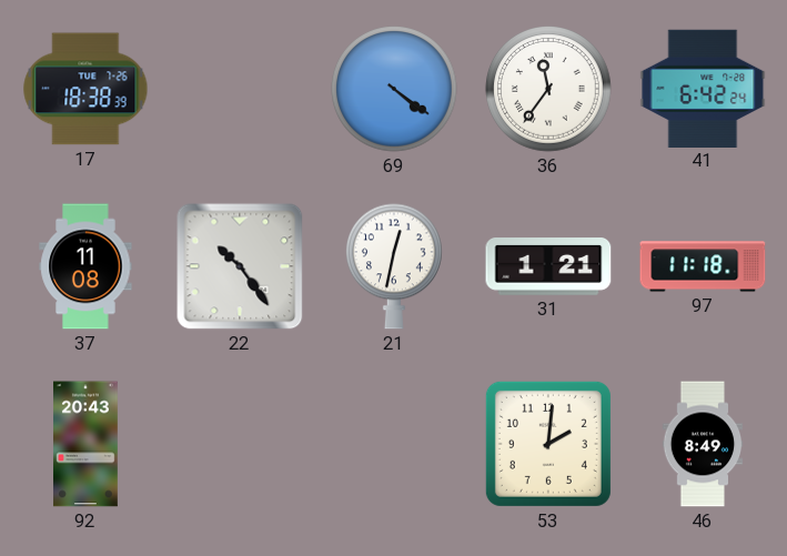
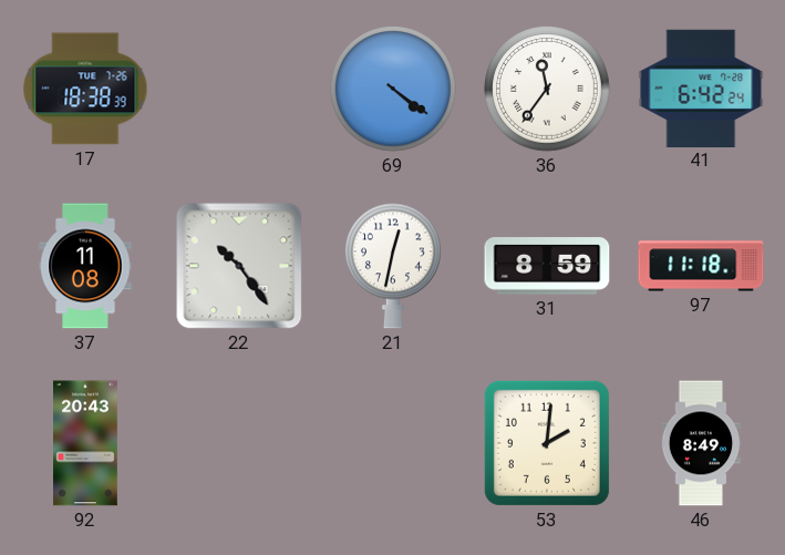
31: 1:21 -> 8:59
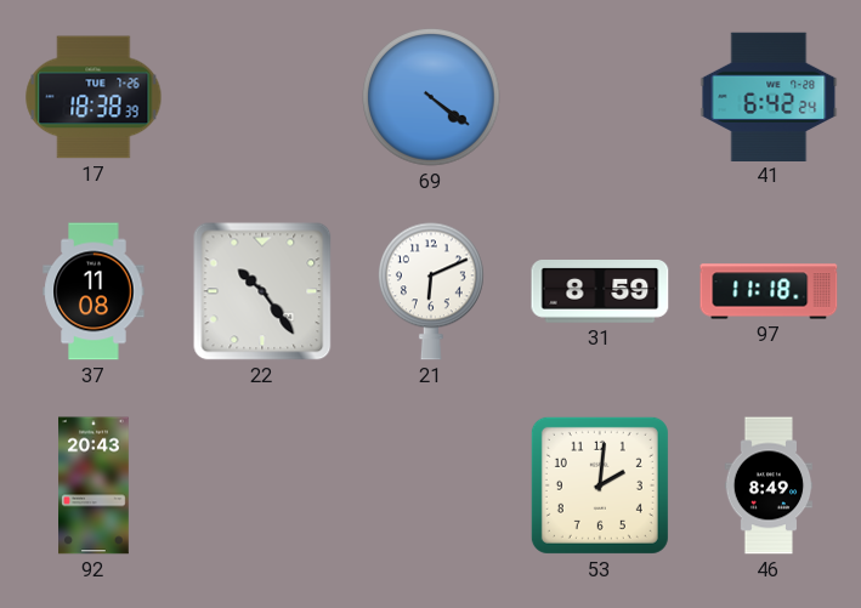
36: 11:36 -> none
21: 12:32 -> 6:11
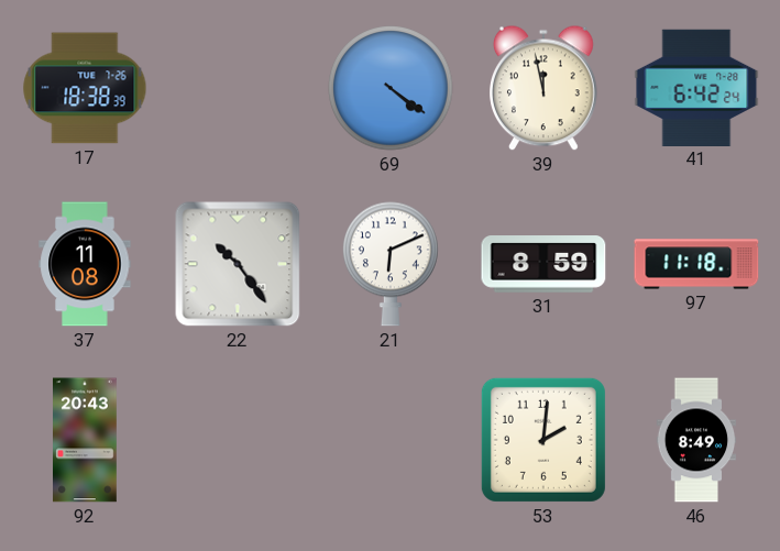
39: none -> 11:58
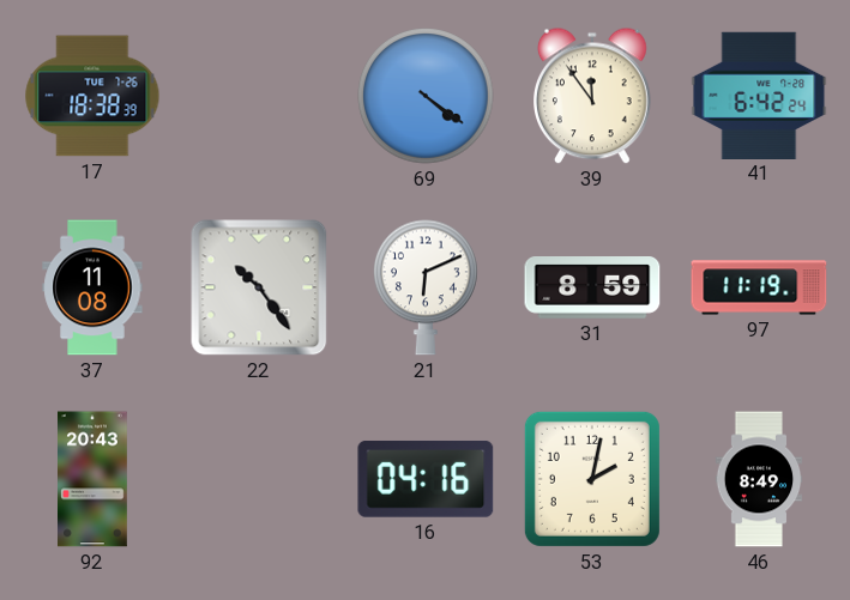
39: 11:58 -> 11:54
97: 11:18 -> 11:19
16: none -> 04:16
53: 2:01 -> 2:02
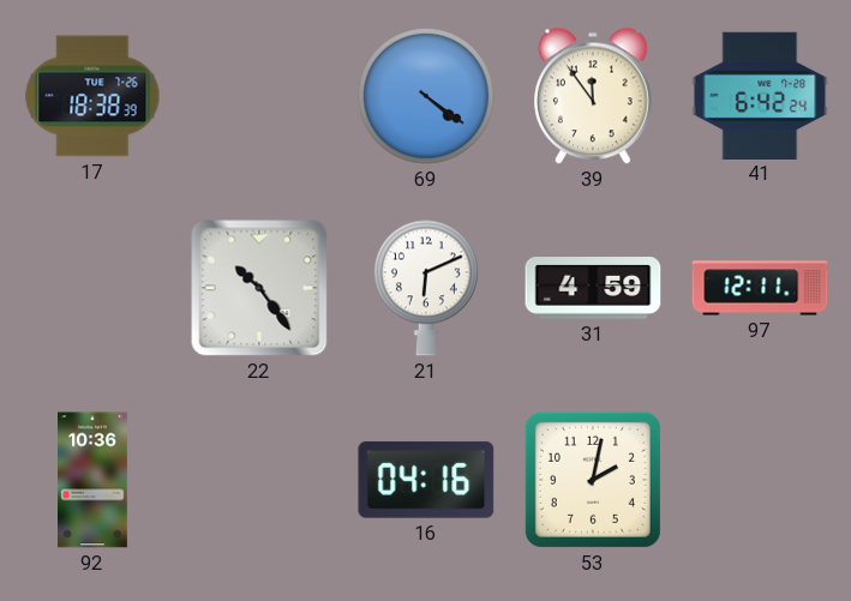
37: 11:08 -> none
31: 8:59 -> 4:59
97: 11:19 -> 12:11
92: 20:43 -> 10:36
46: 8:49 -> none
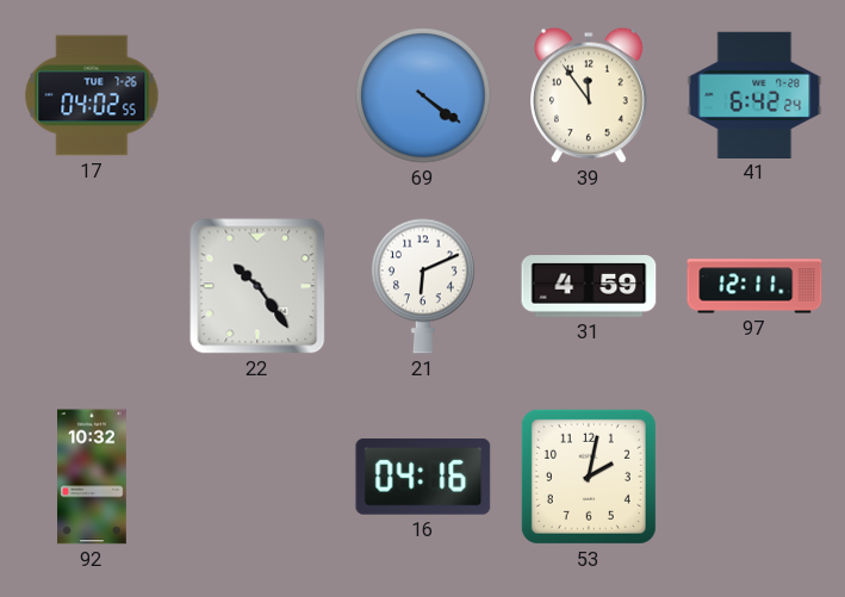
17: 18:38 -> 04:02
92: 10:36 -> 10:32
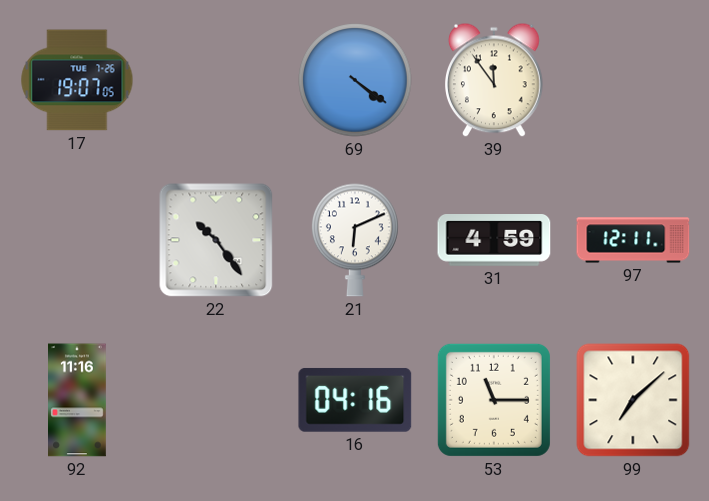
17: 04:02 -> 19:07
41: 6:42 -> none
92: 10:32 -> 11:16
53: 2:02 -> 11:15
99: none -> 7:08
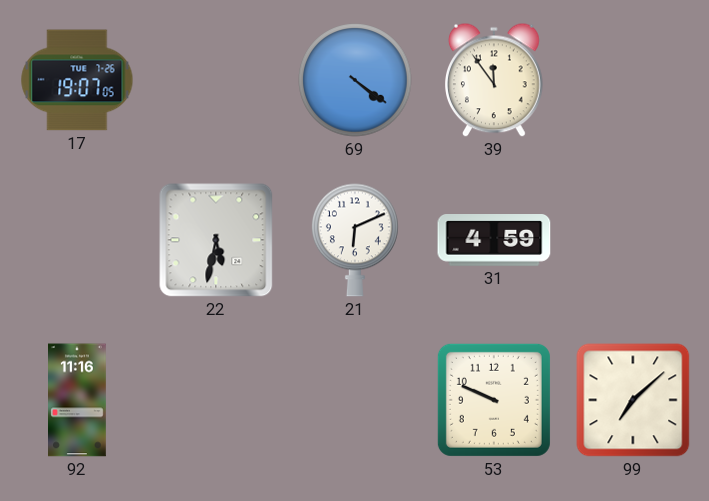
22: 10:24 -> 5:32
97: 12:11 -> none
16: 04:16 -> none
53: 11:15 -> 9:49
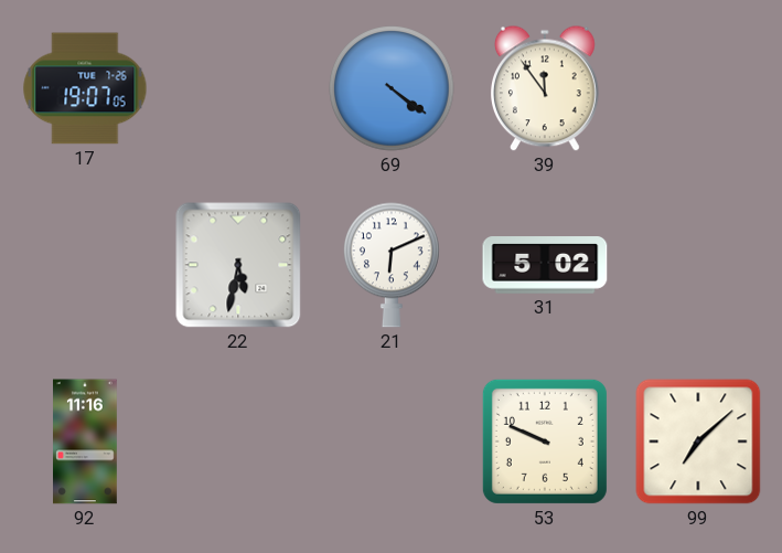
31: 4:59 -> 5:02
